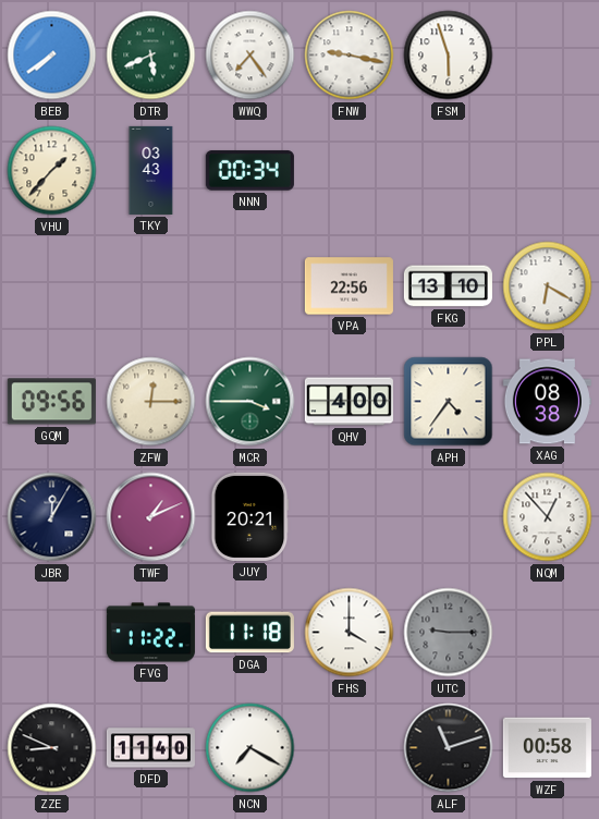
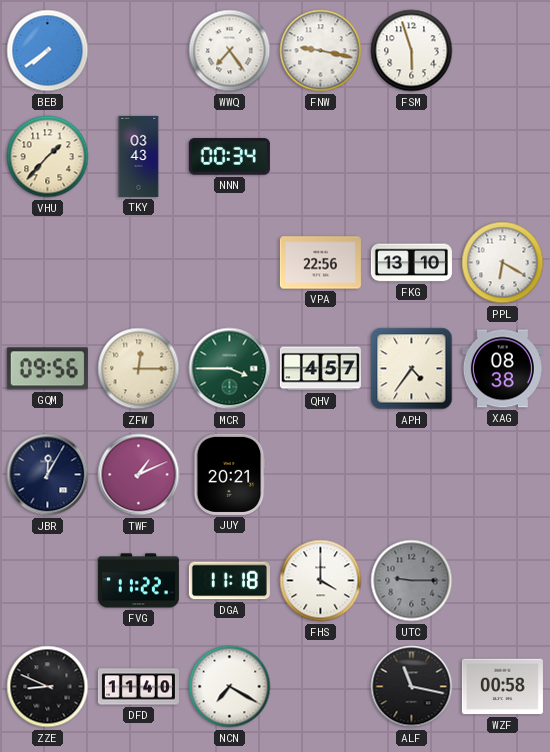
DTR: 5:41 -> none
QHV: 4:00 -> 4:57
NQM: 12:53 -> none
ALF: 11:12 -> 11:17
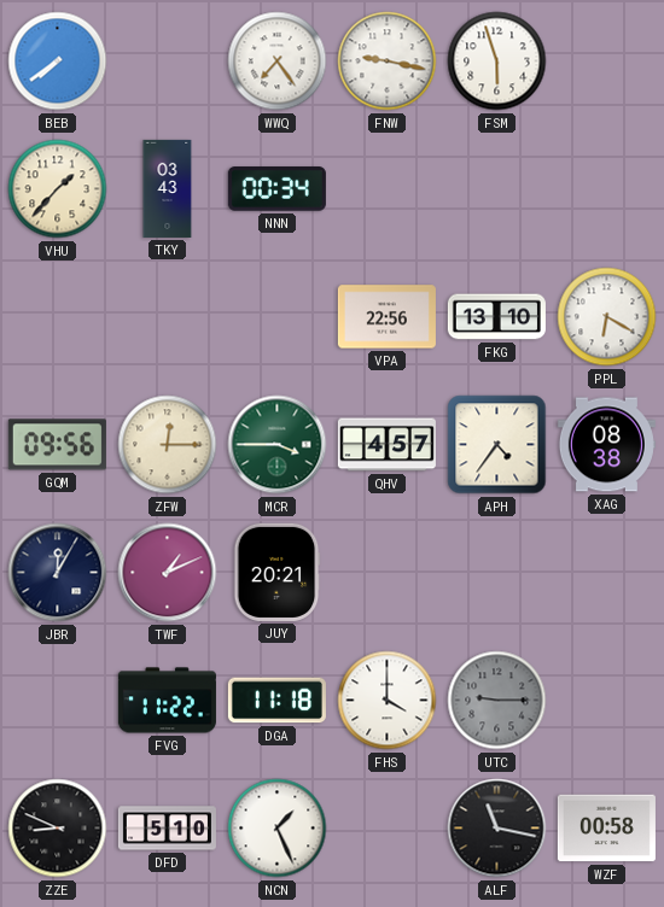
DFD: 11:40 -> 5:10
NCN: 7:20 -> 1:26
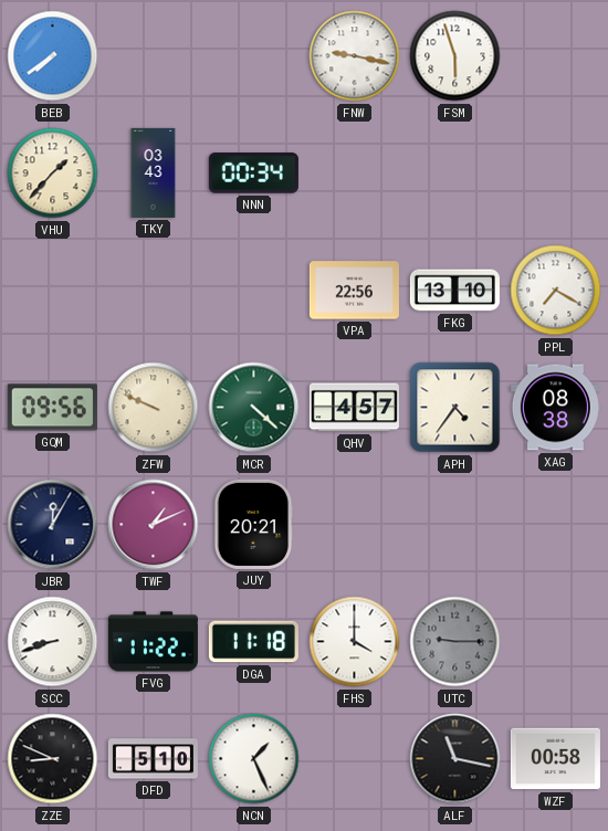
WWQ: 7:24 -> none
PPL: 6:20 -> 7:20
ZFW: 12:15 -> 9:49
MCR: 3:45 -> 4:22
SCC: none -> 8:42
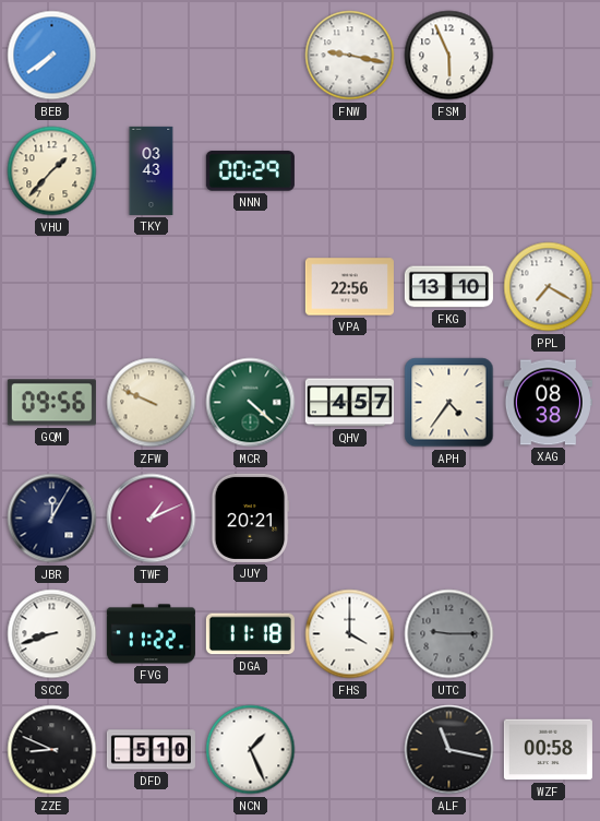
FSM: 5:57 -> 5:56
NNN: 00:34 -> 00:29
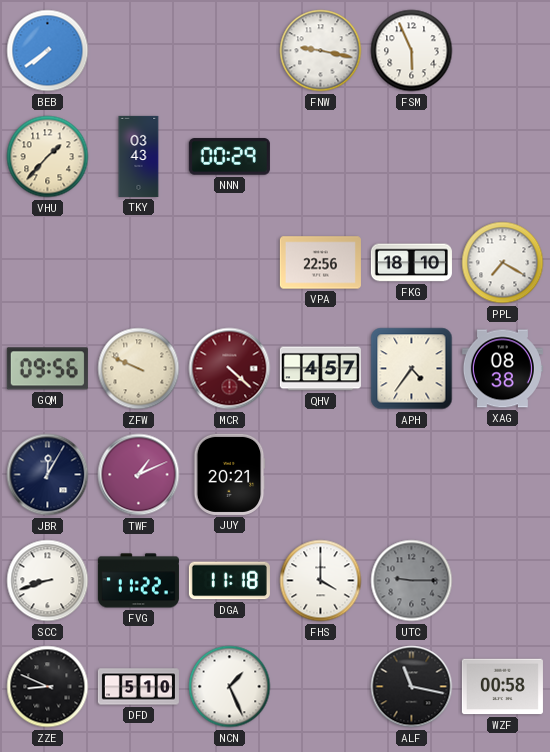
FKG: 13:10 -> 18:10
MCR dial: green -> burgundy
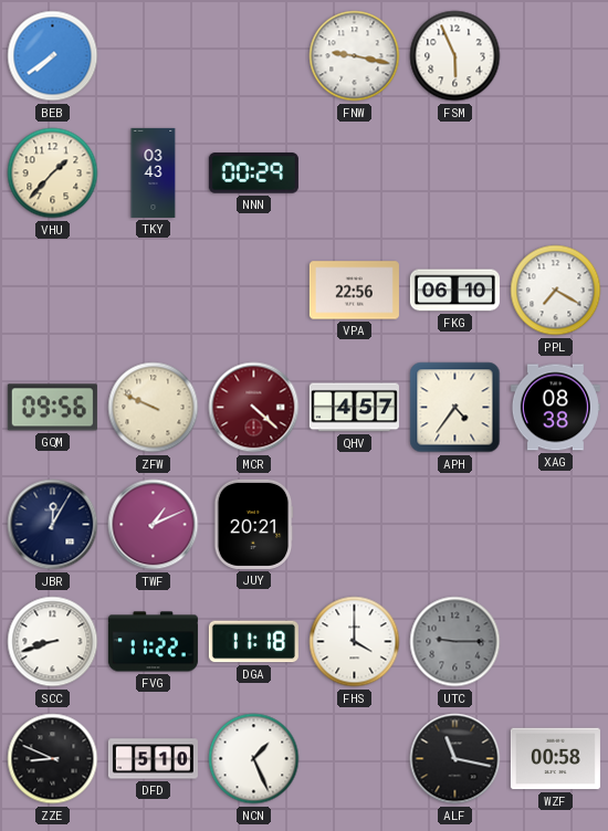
FKG: 18:10 -> 06:10
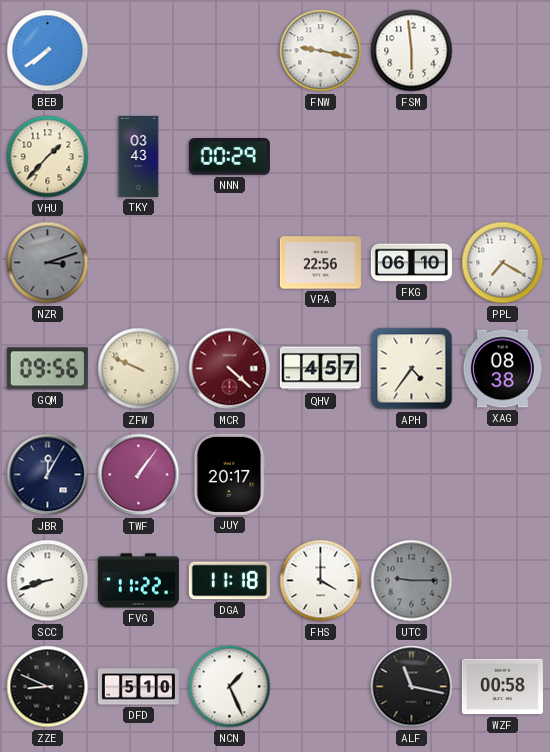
FSM: 5:56 -> 5:59
NZR: none -> 3:12
TWF: 1:11 -> 1:06
JUY: 20:21 -> 20:17
